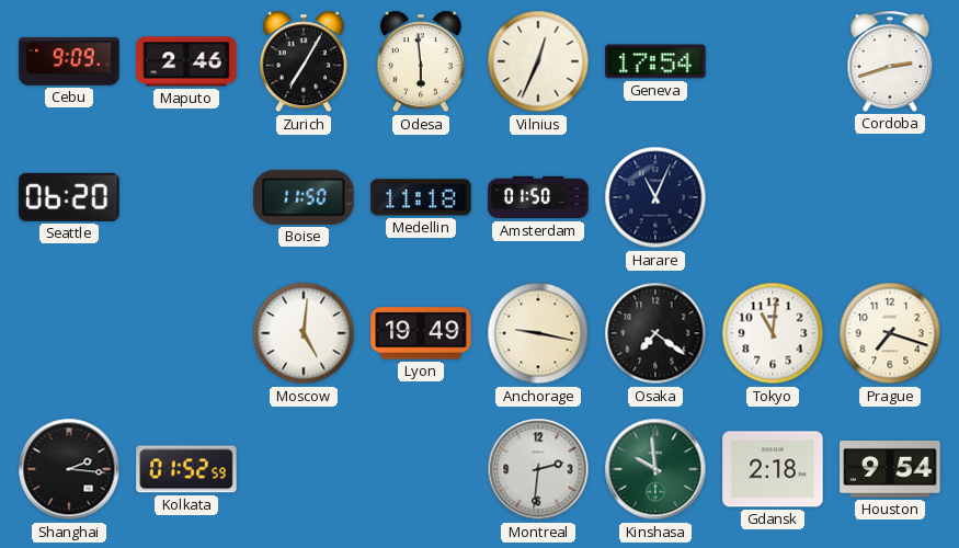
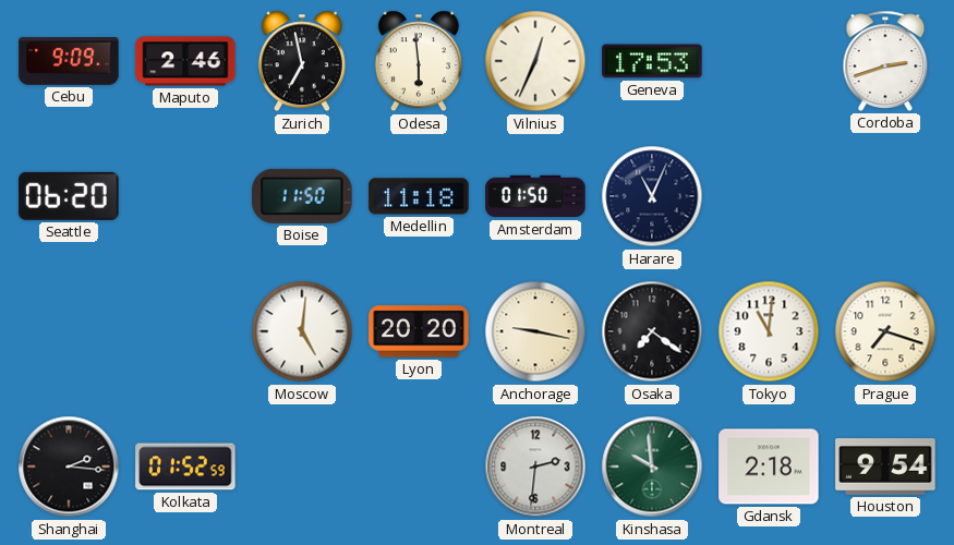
Zurich: 7:05 -> 6:58
Geneva: 17:54 -> 17:53
Lyon: 19:49 -> 20:20
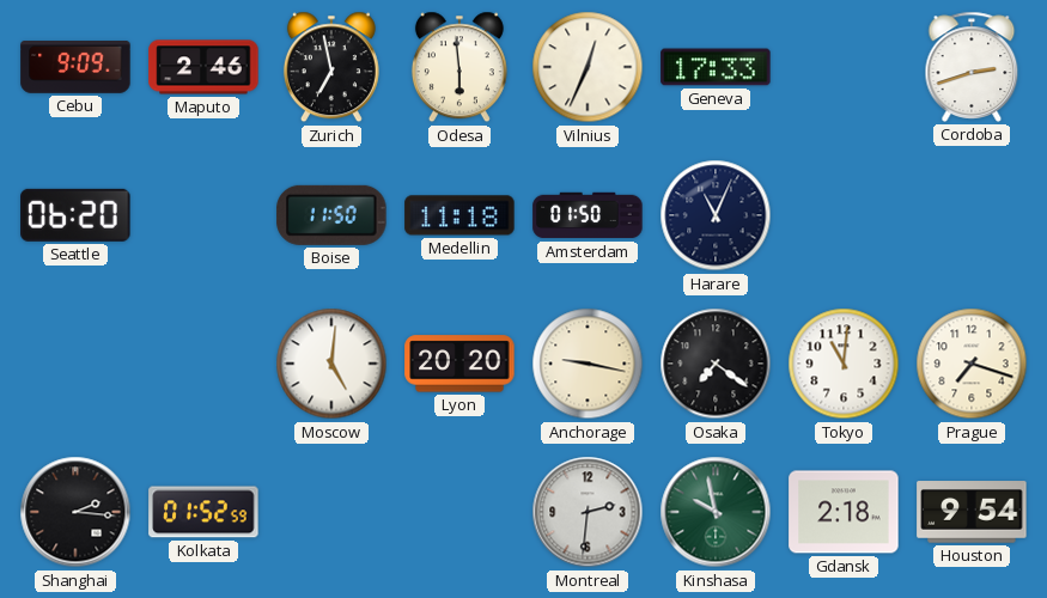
Geneva: 17:53 -> 17:33
Kinshasa: 9:59 -> 9:58
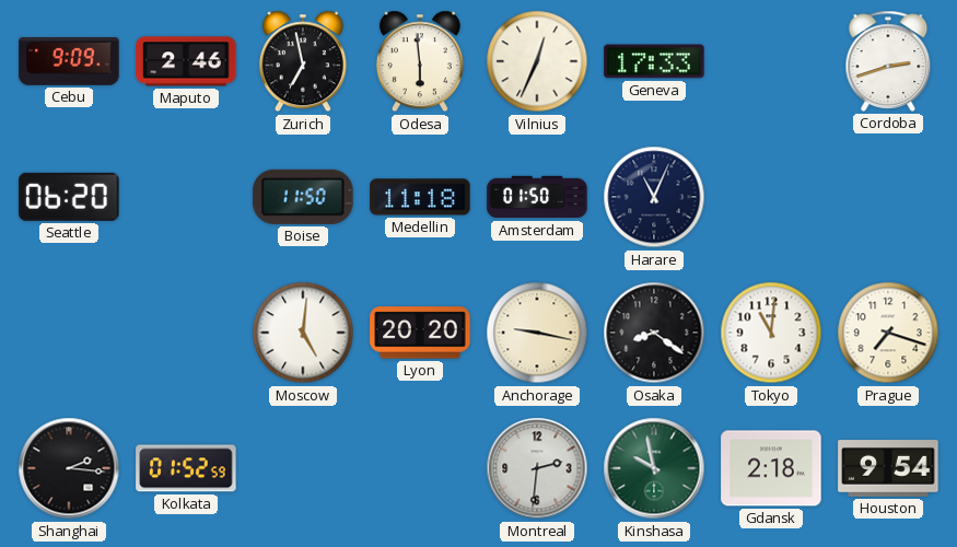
Osaka: 7:21 -> 8:21
